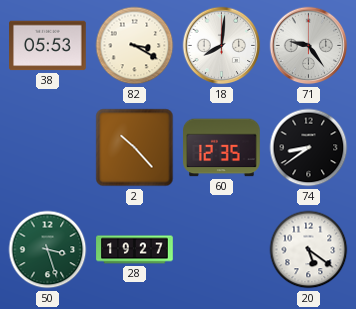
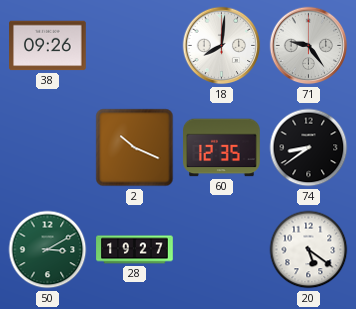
38: 05:53 -> 09:26
82: 3:20 -> none
2: 10:23 -> 10:19
50: 3:27 -> 3:10
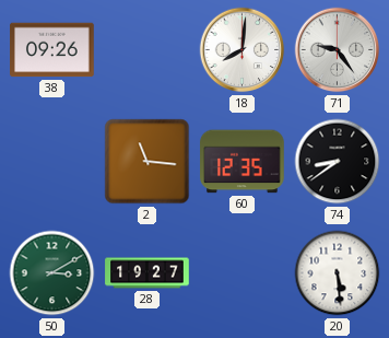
2: 10:19 -> 11:16
20: 5:21 -> 5:29
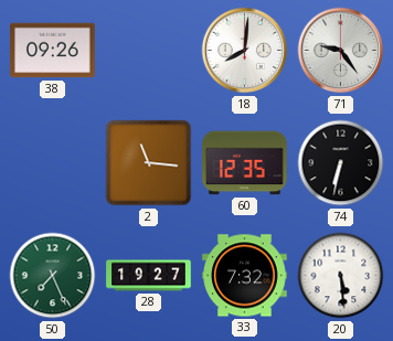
74: 8:39 -> 6:32
50: 3:10 -> 7:26
33: none -> 7:32
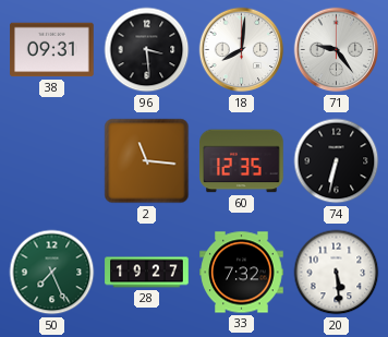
38: 09:26 -> 09:31
96: none -> 3:29
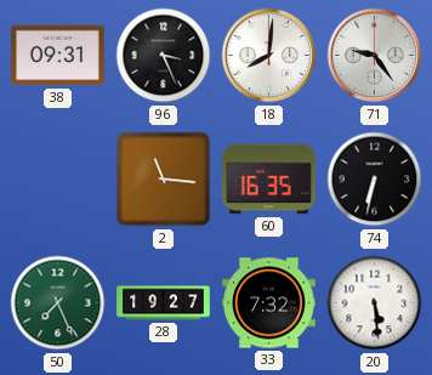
96: 3:29 -> 3:26
60: 12:35 -> 16:35
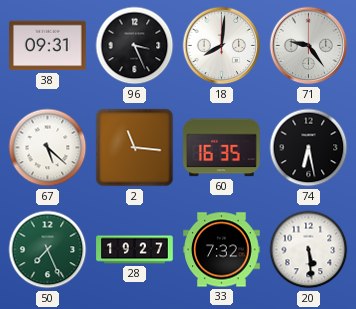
67: none -> 5:22
74: 6:32 -> 6:28
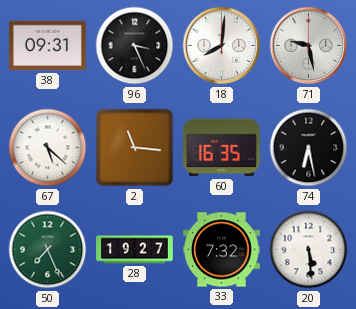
71: 9:24 -> 9:28
